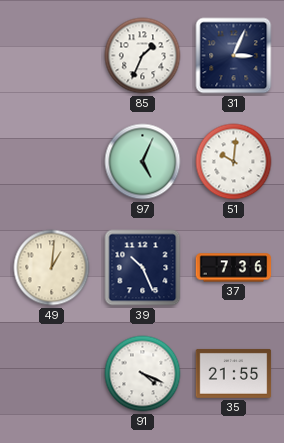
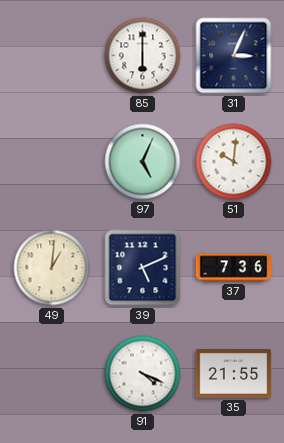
85: 1:34 -> 6:00
39: 10:26 -> 5:11
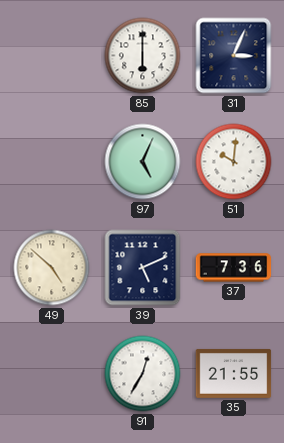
49: 1:01 -> 4:52
91: 4:19 -> 12:35
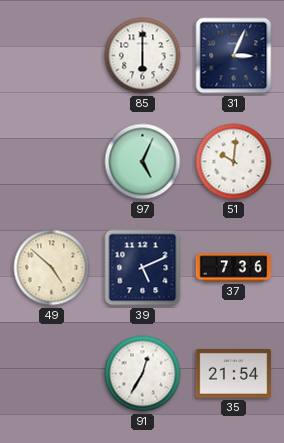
35: 21:55 -> 21:54
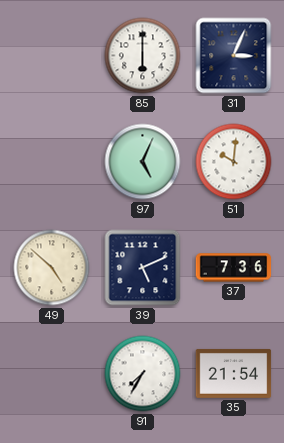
91: 12:35 -> 7:35
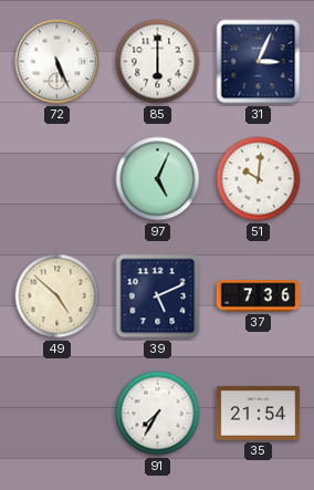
72: none -> 5:26
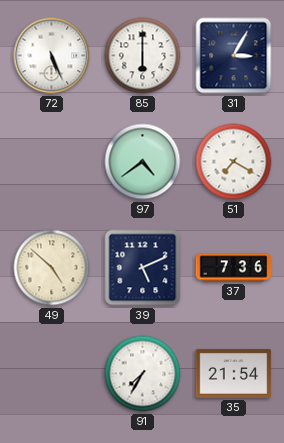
31: 3:04 -> 3:05
97: 5:04 -> 4:39
51: 10:01 -> 7:20
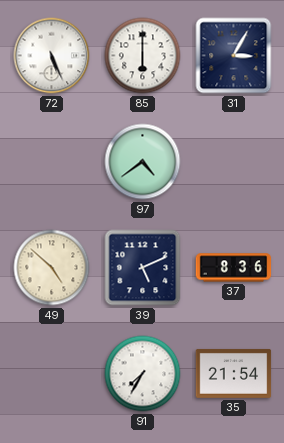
51: 7:20 -> none
37: 7:36 -> 8:36
